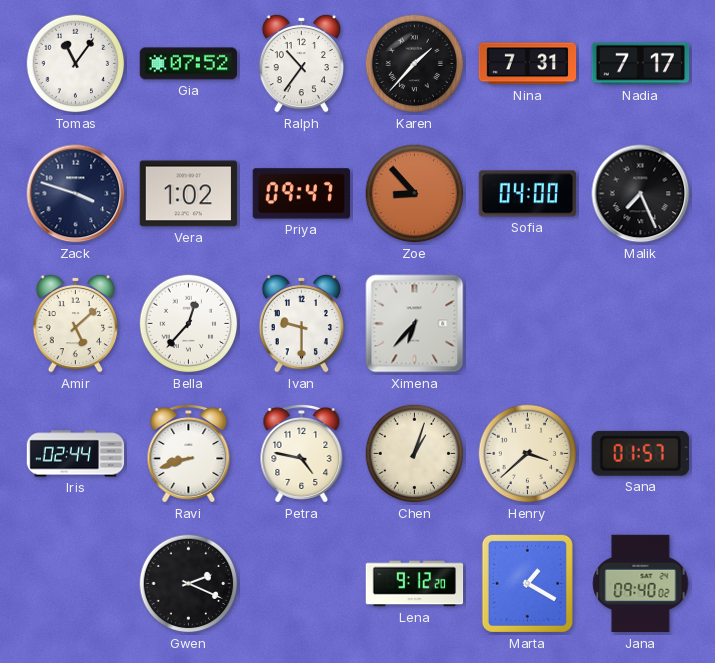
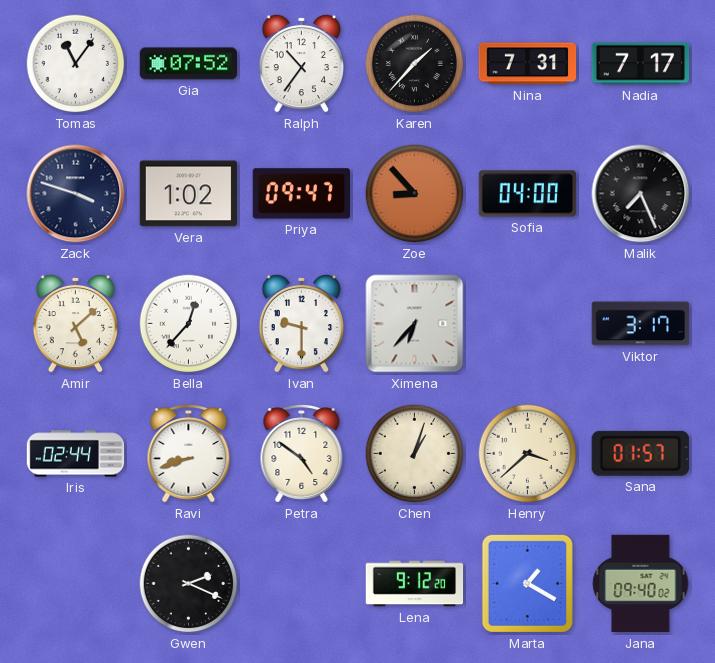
Viktor: none -> 3:17
Petra: 4:47 -> 4:51
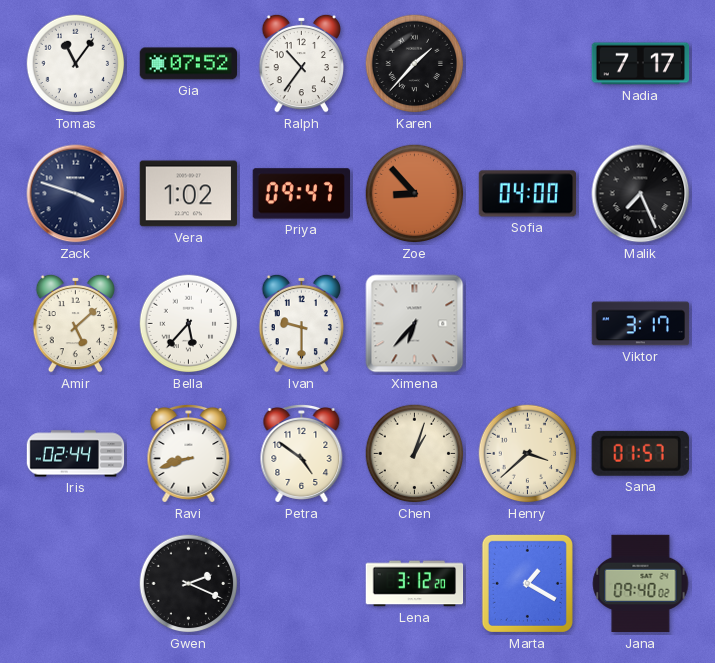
Nina: 7:31 -> none
Bella: 12:37 -> 5:37
Lena: 9:12 -> 3:12
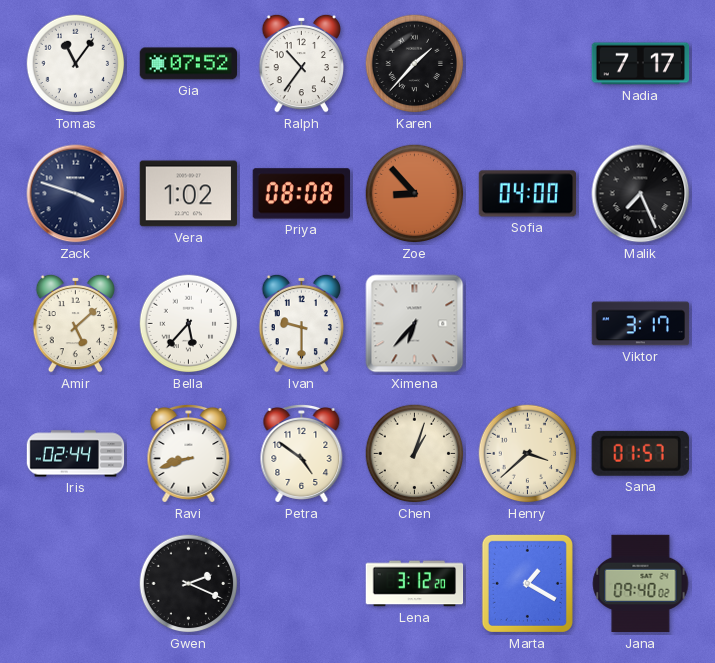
Priya: 09:47 -> 08:08
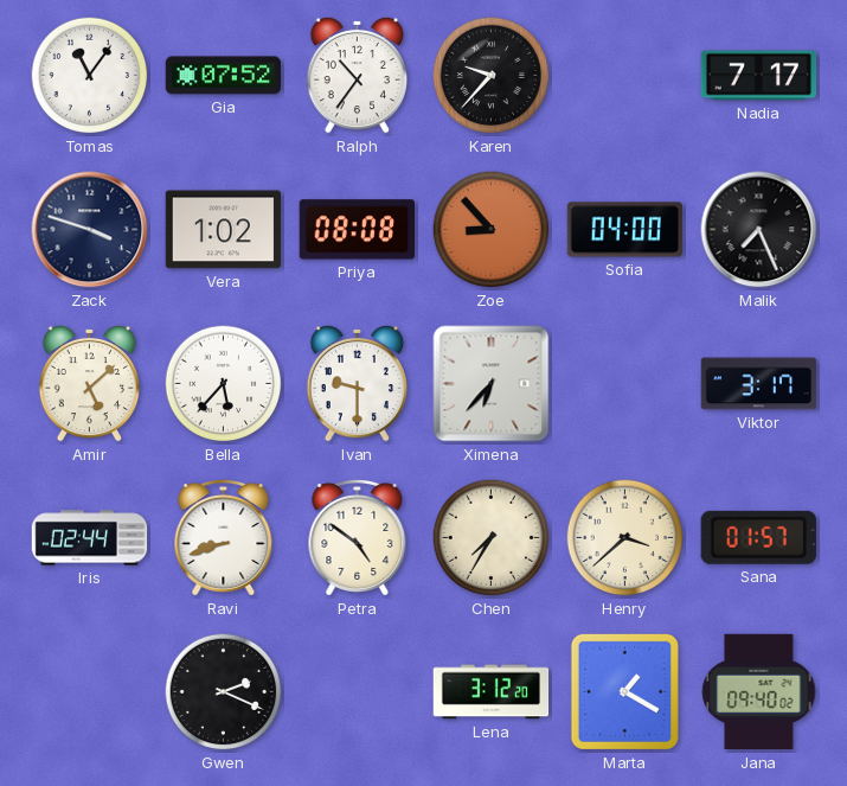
Karen: 1:37 -> 9:37
Chen: 1:03 -> 7:35
